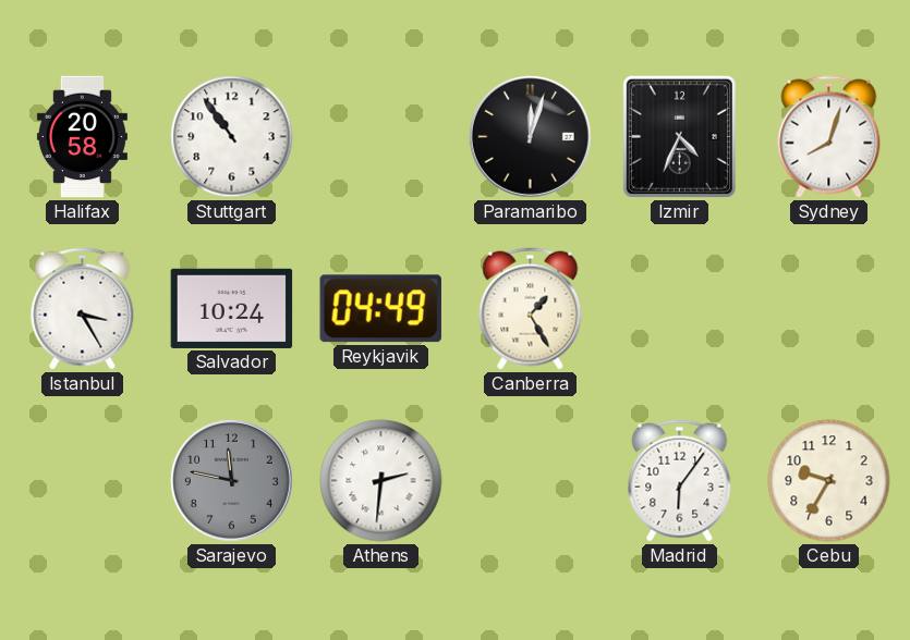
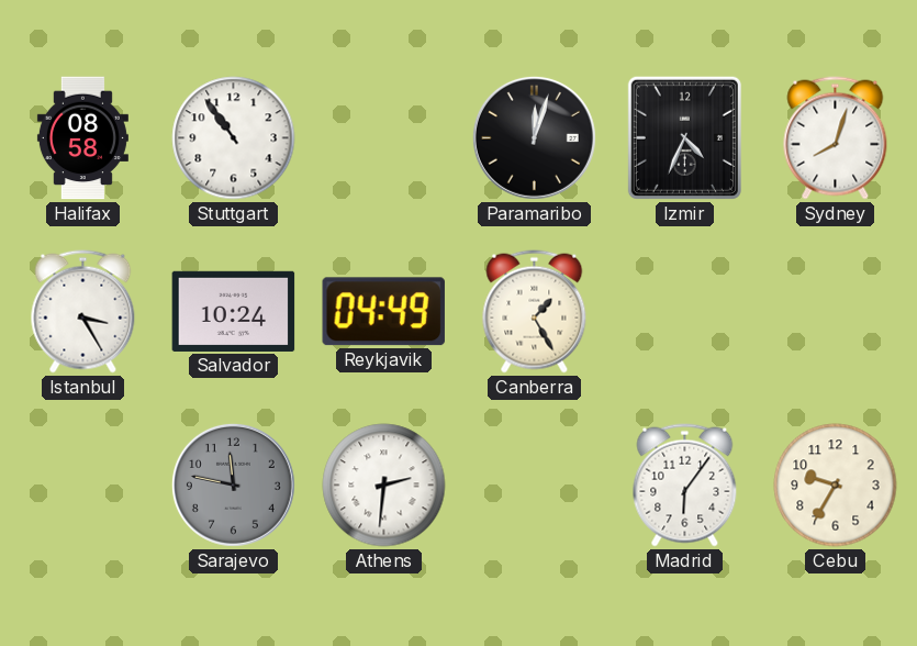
Halifax: 20:58 -> 08:58
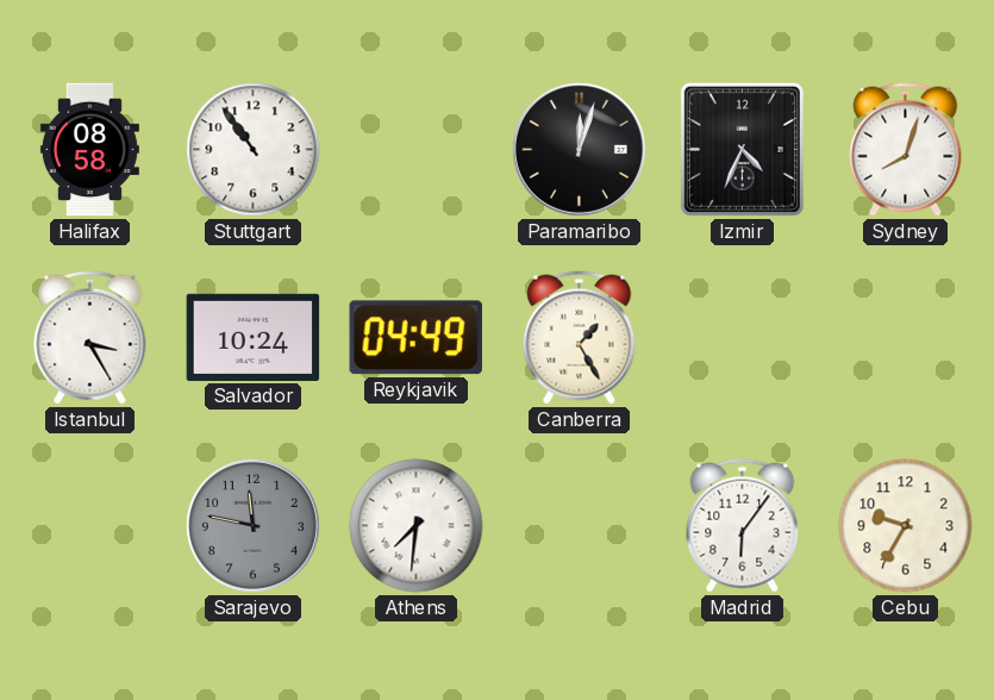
Athens: 2:31 -> 7:31
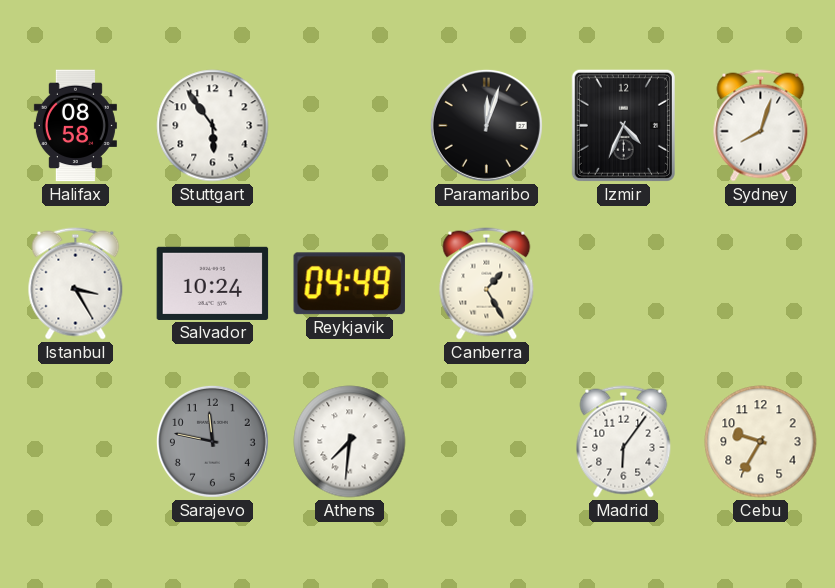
Stuttgart: 10:54 -> 5:54
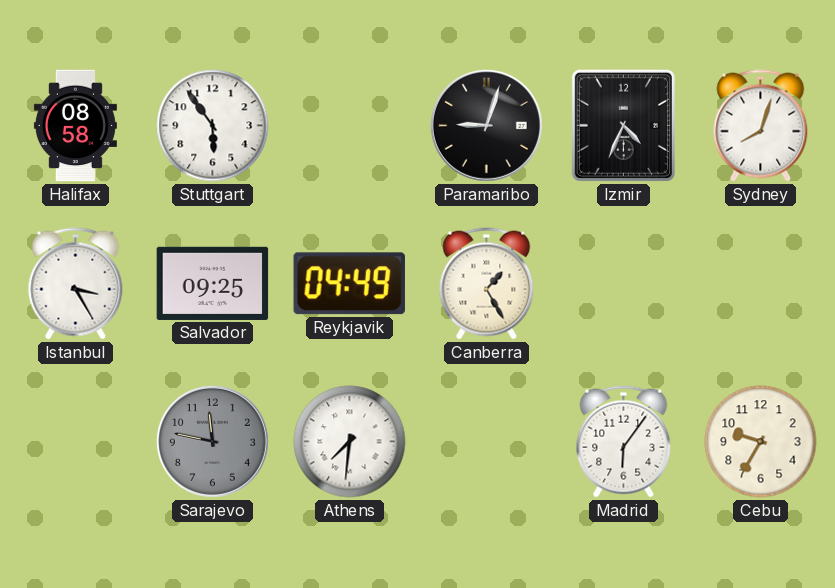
Paramaribo: 12:03 -> 9:03
Salvador: 10:24 -> 09:25
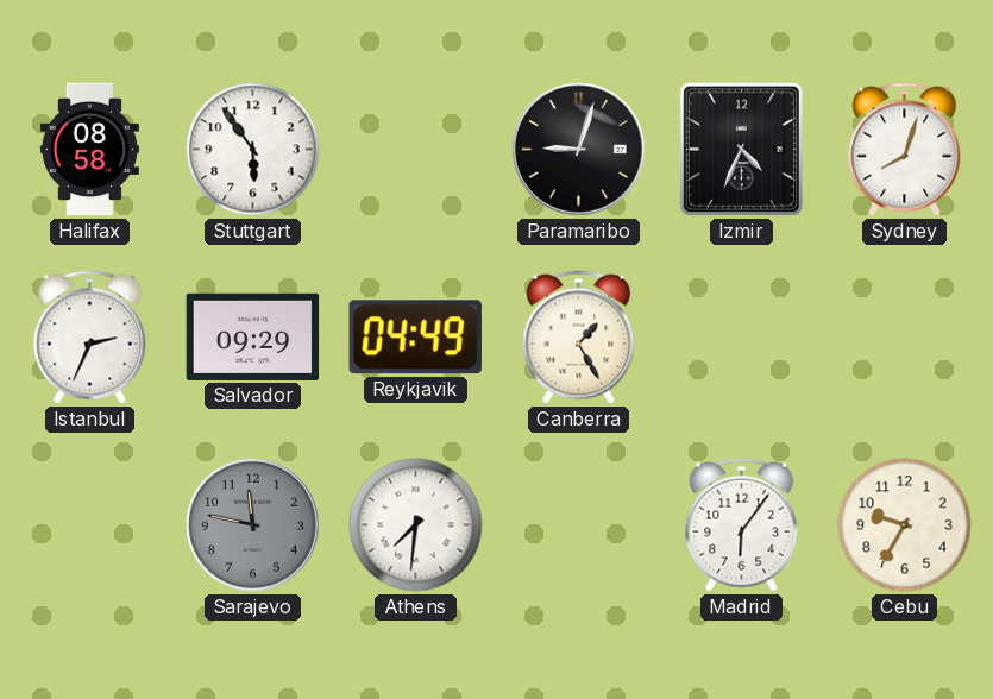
Istanbul: 3:25 -> 2:34
Salvador: 09:25 -> 09:29
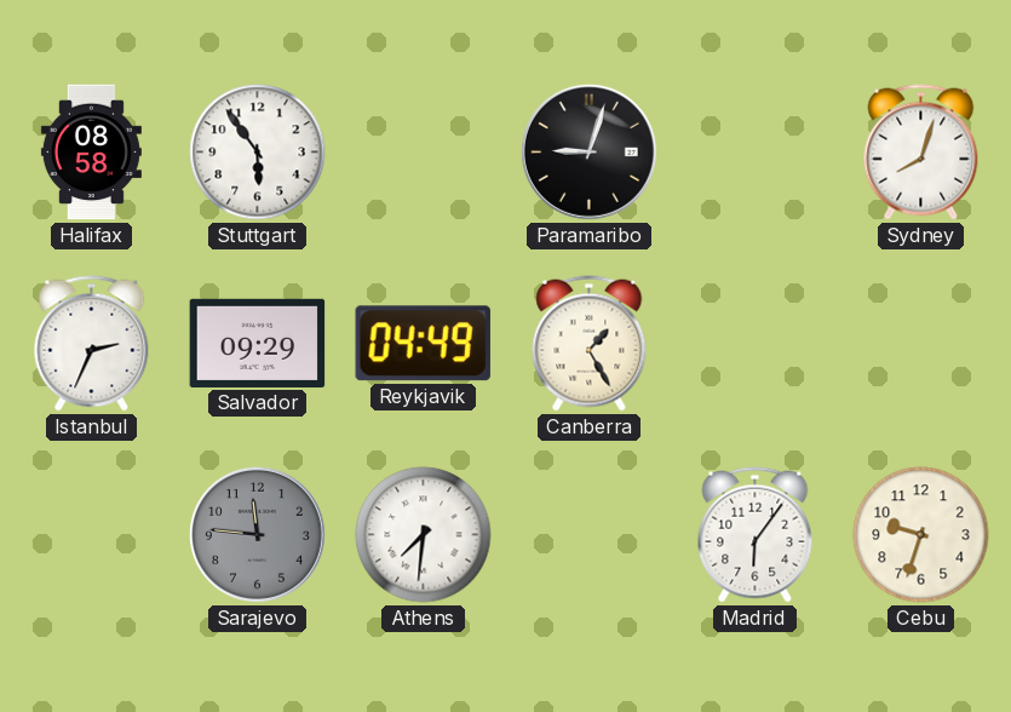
Izmir: 4:34 -> none
Sarajevo: 11:47 -> 11:46
Cebu: 9:35 -> 9:33
